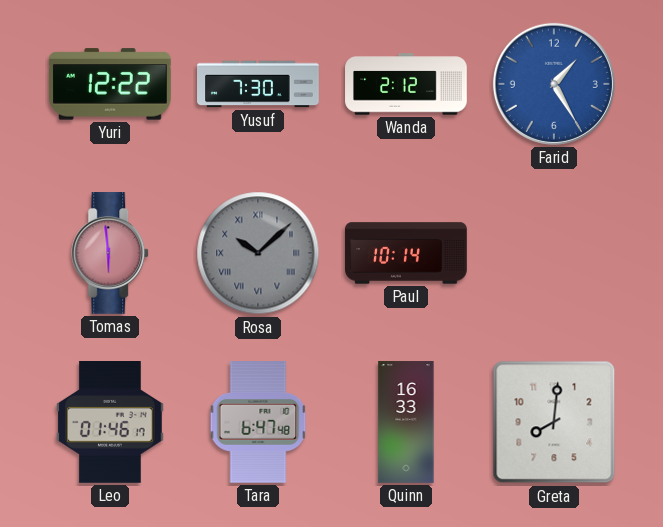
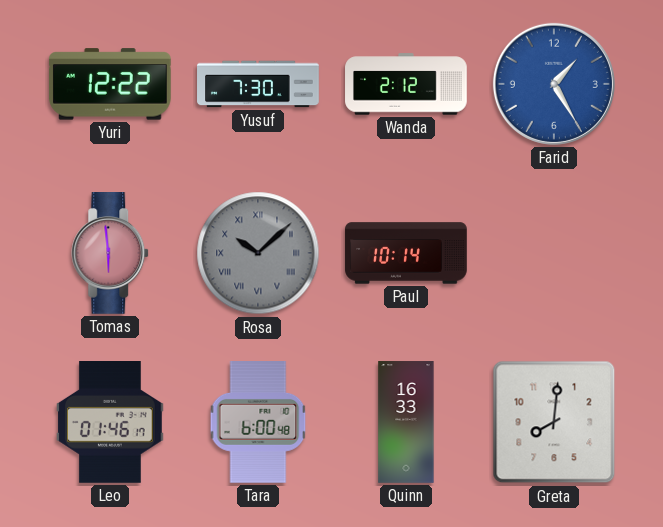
Tara: 6:47 -> 6:00
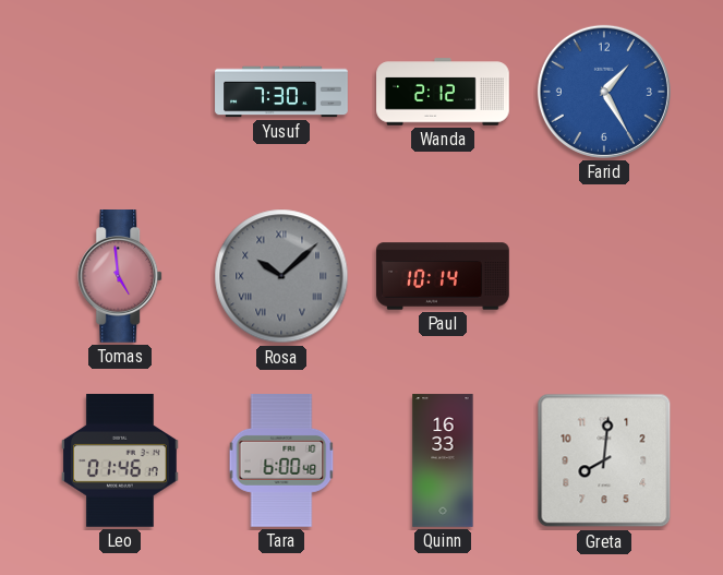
Yuri: 12:22 -> none
Tomas: 5:59 -> 4:59
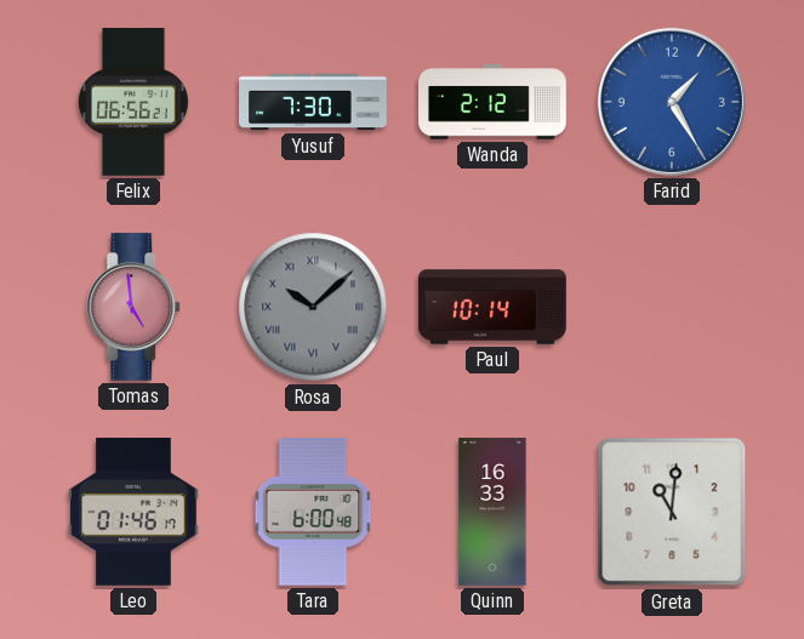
Felix: none -> 06:56
Greta: 8:01 -> 11:01
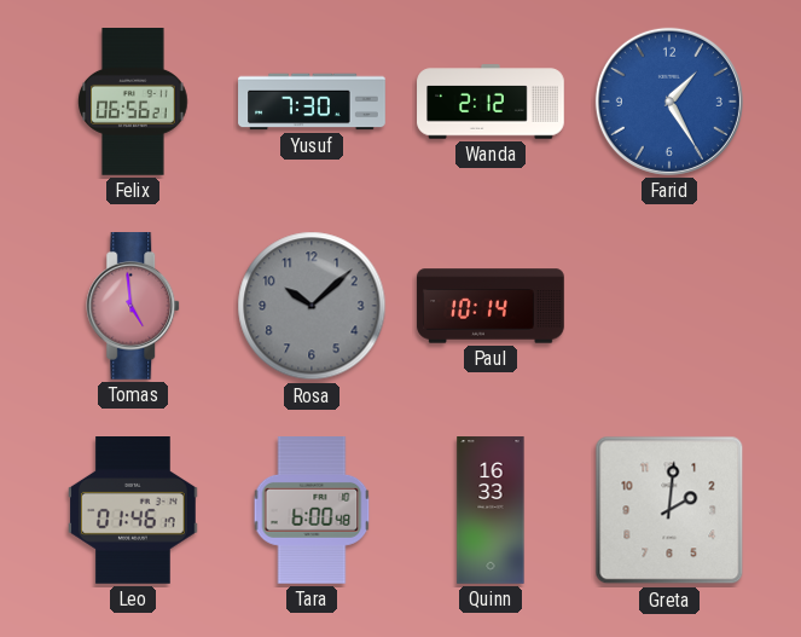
Rosa numerals: Roman -> Arabic
Greta: 11:01 -> 2:01
